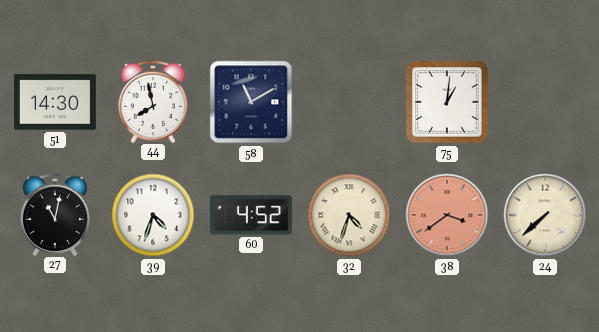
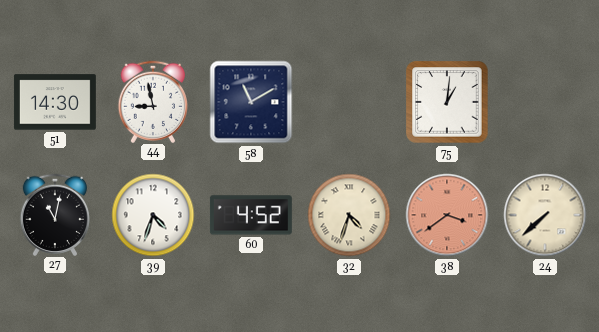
44: 7:58 -> 8:58
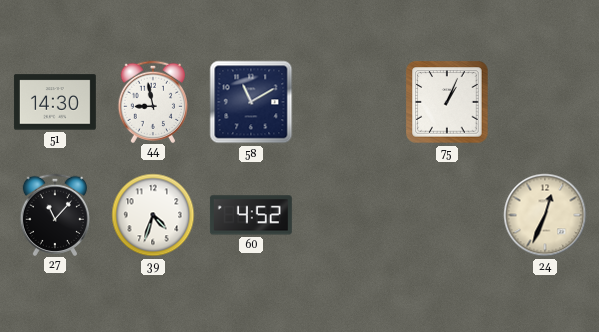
75: 1:01 -> 1:04
27: 11:02 -> 11:07
32: 4:33 -> none
38: 3:39 -> none
24: 7:38 -> 12:34
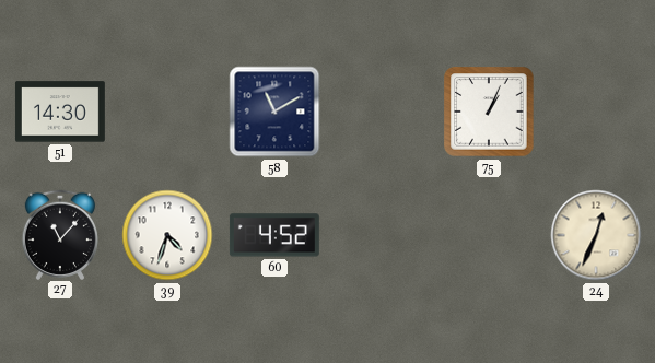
44: 8:58 -> none
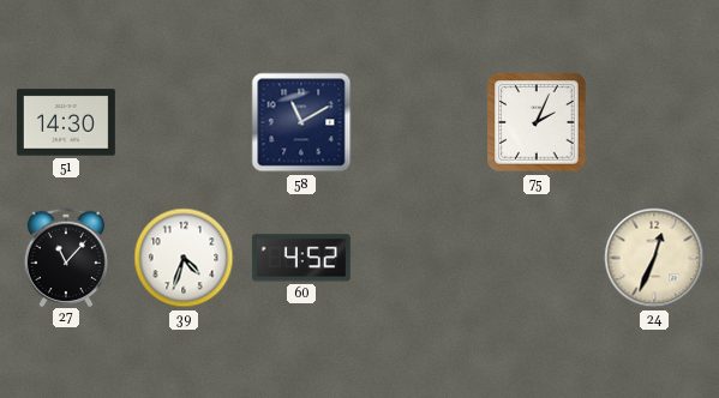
75: 1:04 -> 2:04
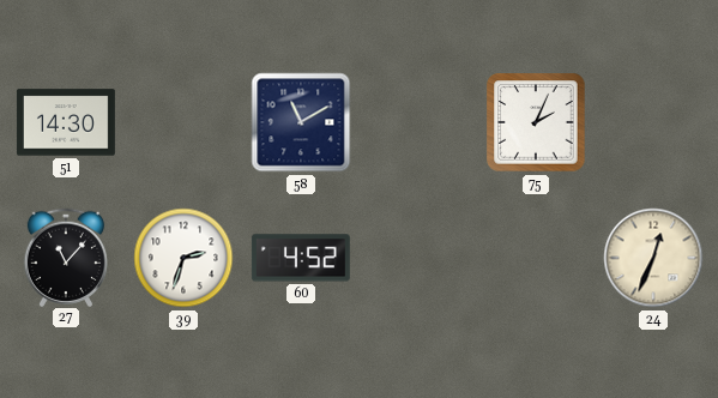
39: 4:33 -> 2:33
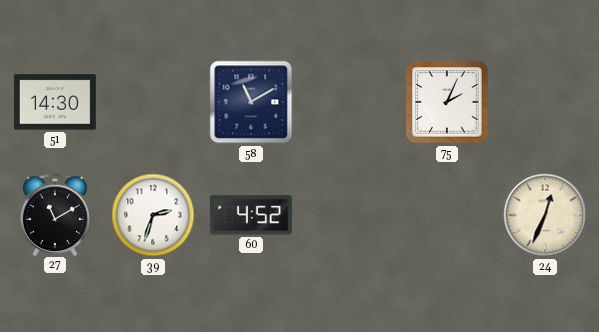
27: 11:07 -> 11:10
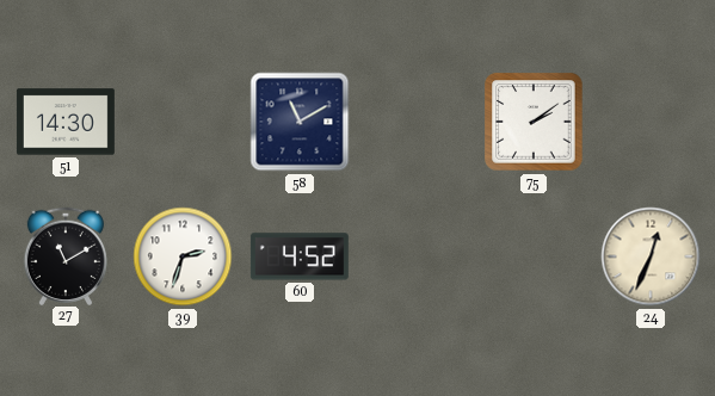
75: 2:04 -> 2:09
